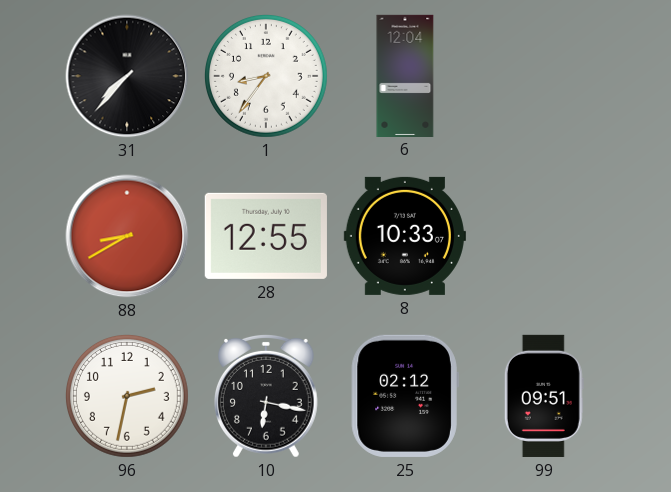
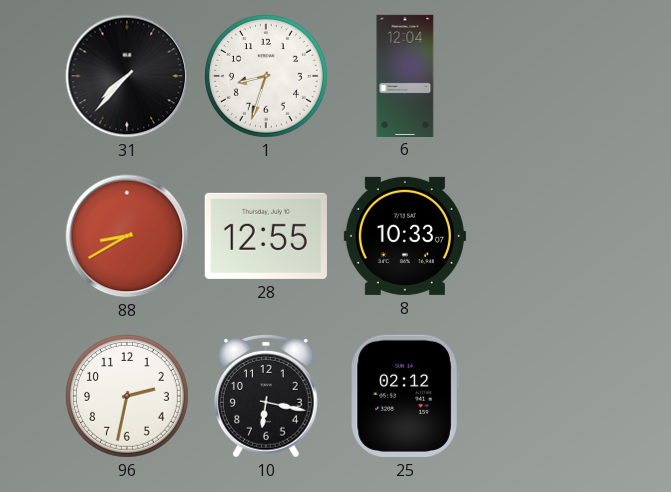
1: 8:36 -> 8:33
99: 09:51 -> none
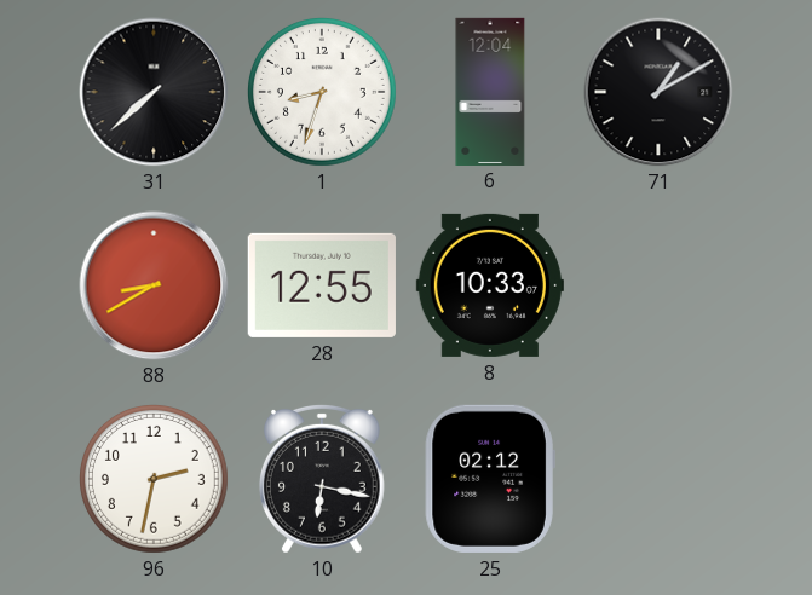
31: 7:37 -> 7:38
71: none -> 1:10
